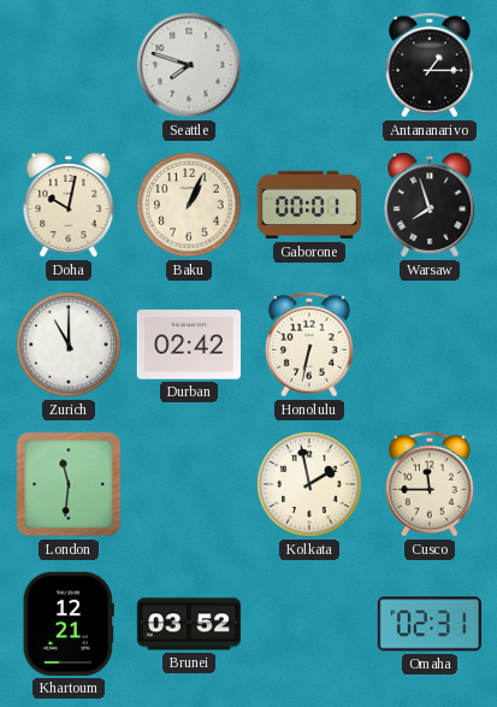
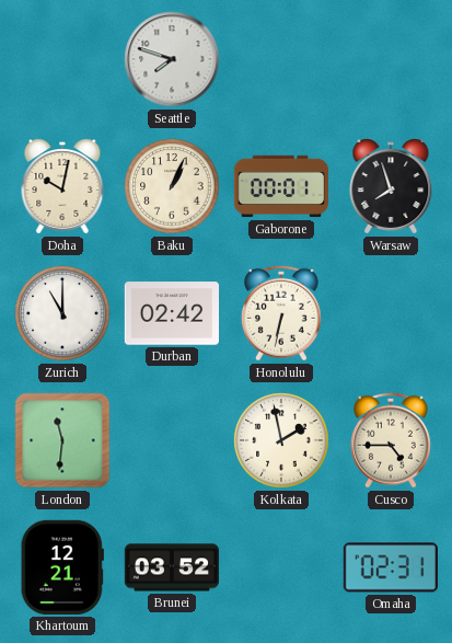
Antananarivo: 1:15 -> none
Cusco: 11:45 -> 4:45
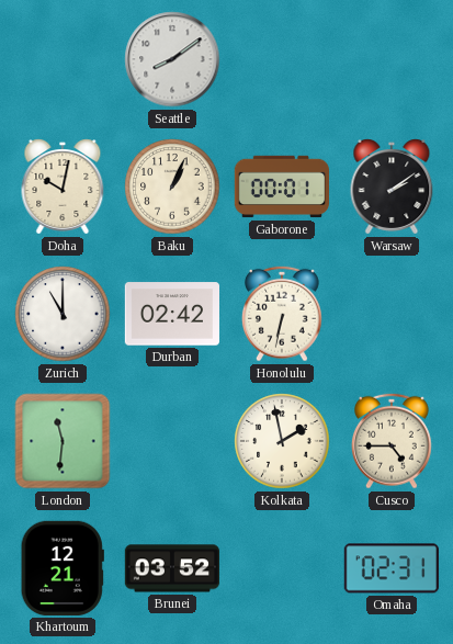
Seattle: 7:48 -> 8:09
Warsaw: 7:57 -> 2:09
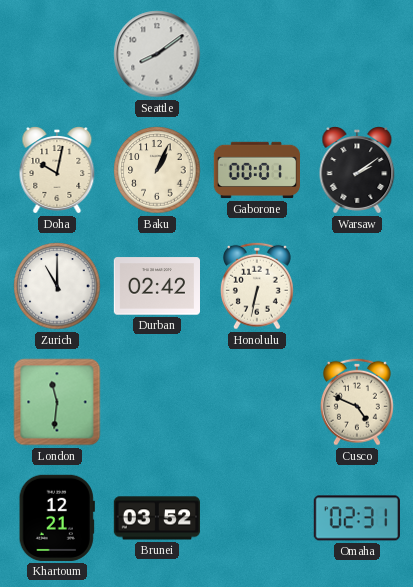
Kolkata: 1:58 -> none
Cusco: 4:45 -> 4:49
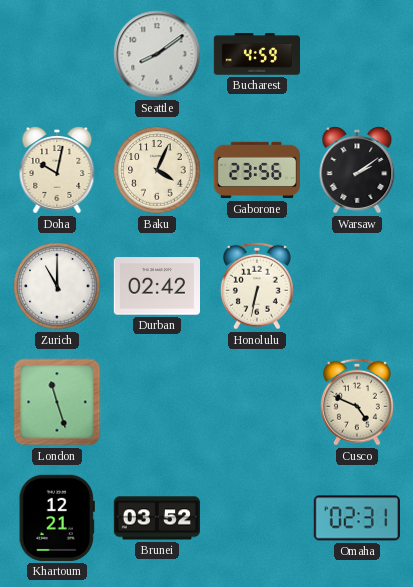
Bucharest: none -> 4:59
Baku: 1:04 -> 4:04
Gaborone: 00:01 -> 23:56
London: 11:31 -> 11:27
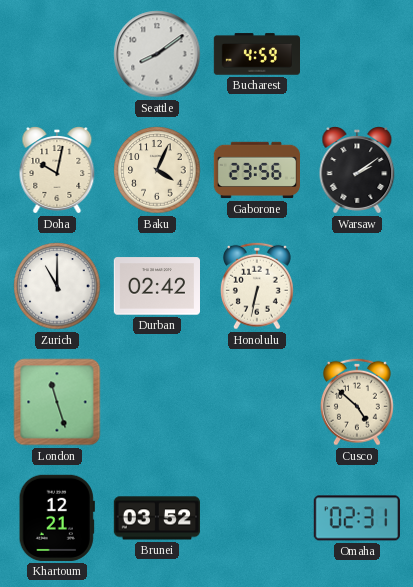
Cusco: 4:49 -> 4:52
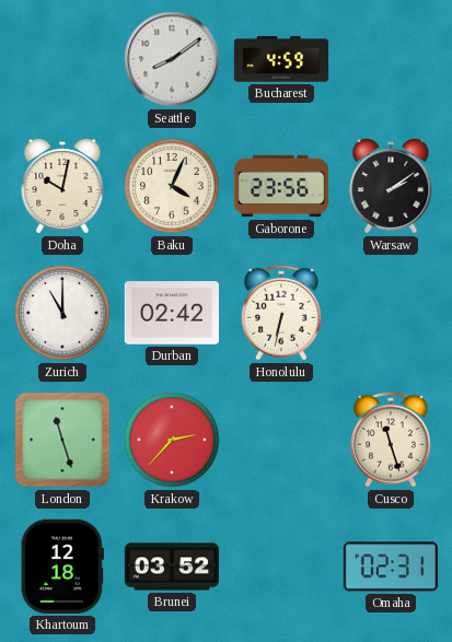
Krakow: none -> 2:37
Cusco: 4:52 -> 11:27
Khartoum: 12:21 -> 12:18
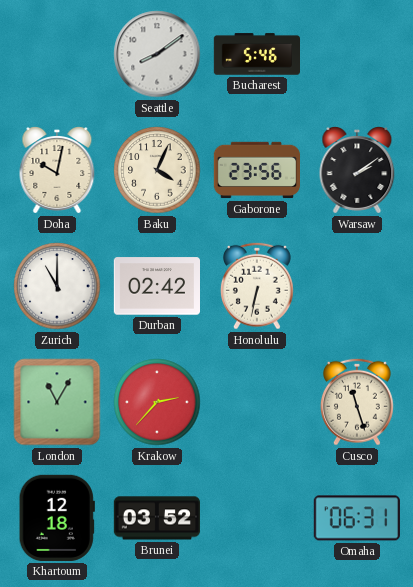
Bucharest: 4:59 -> 5:46
London: 11:27 -> 11:05
Omaha: 02:31 -> 06:31
